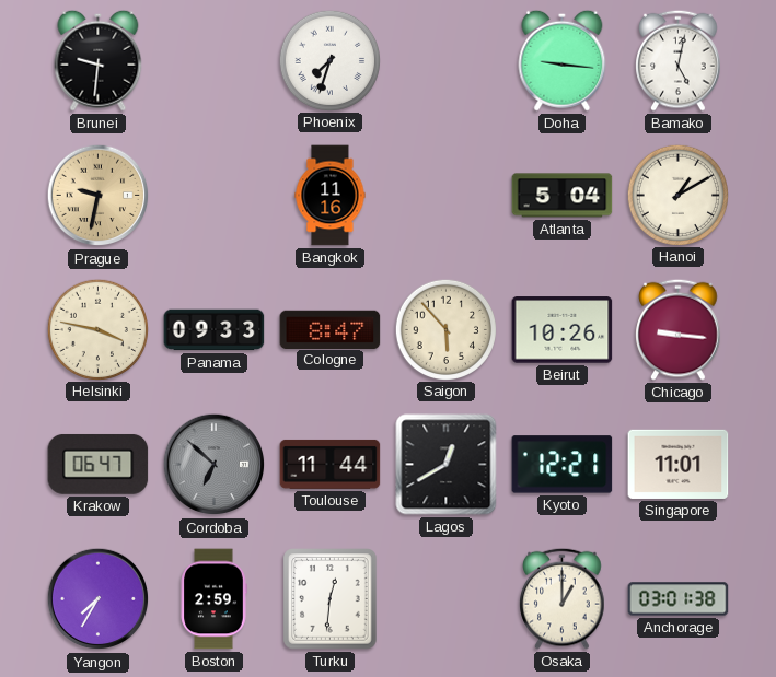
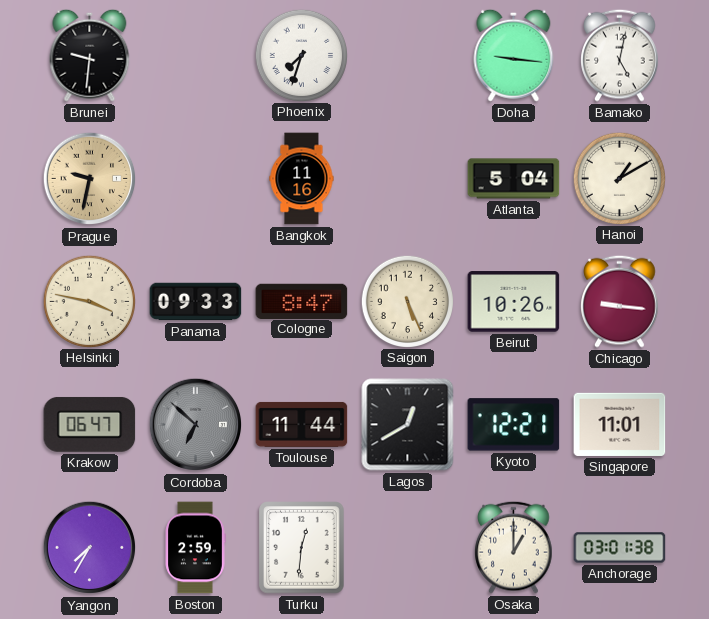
Saigon: 5:53 -> 5:26
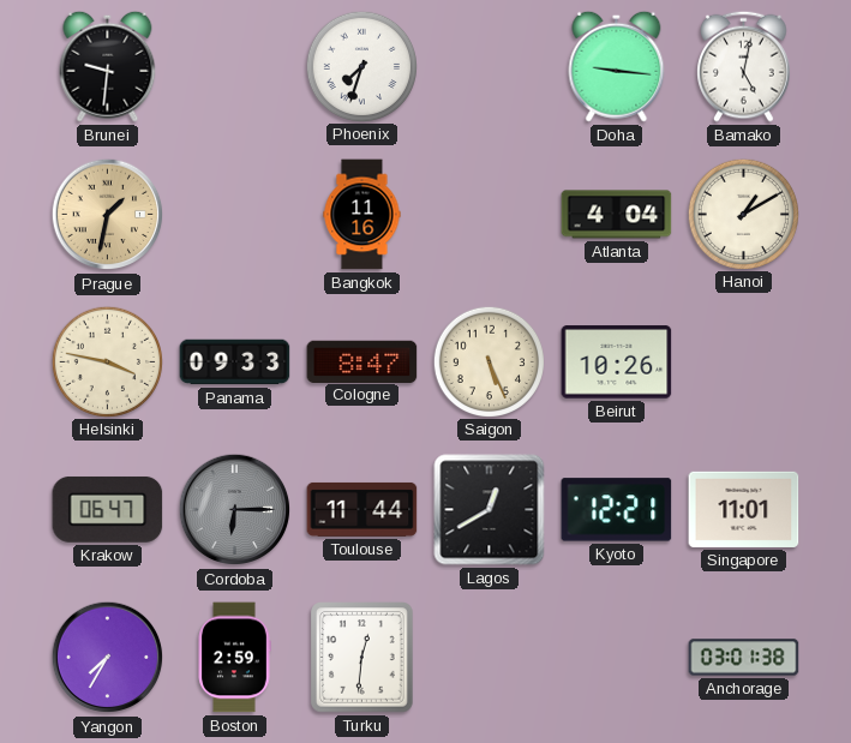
Prague: 9:32 -> 1:32
Atlanta: 5:04 -> 4:04
Chicago: 9:16 -> none
Cordoba: 6:52 -> 6:15
Osaka: 1:00 -> none
